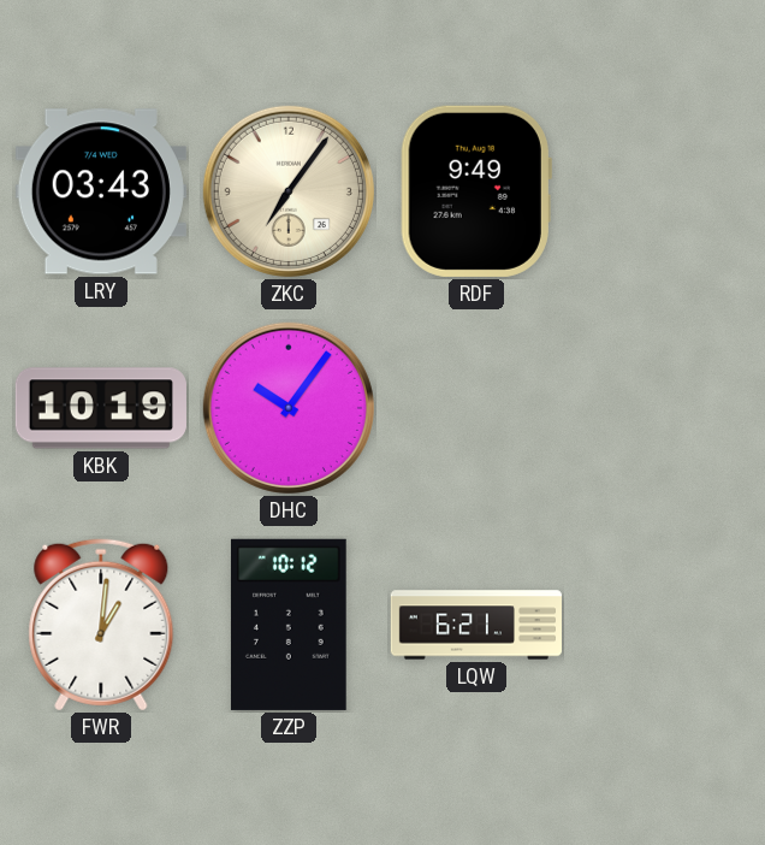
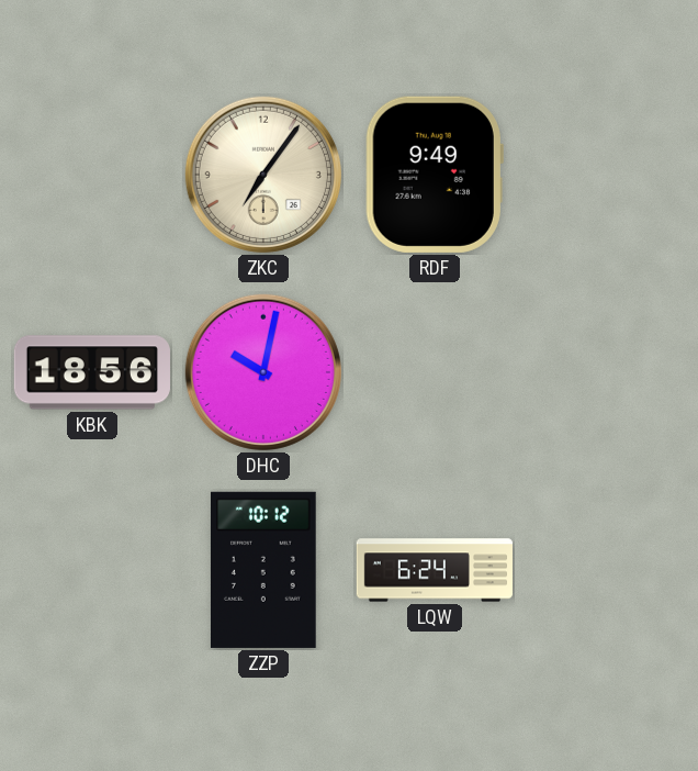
LRY: 03:43 -> none
KBK: 10:19 -> 18:56
DHC: 10:06 -> 10:02
FWR: 1:01 -> none
LQW: 6:21 -> 6:24
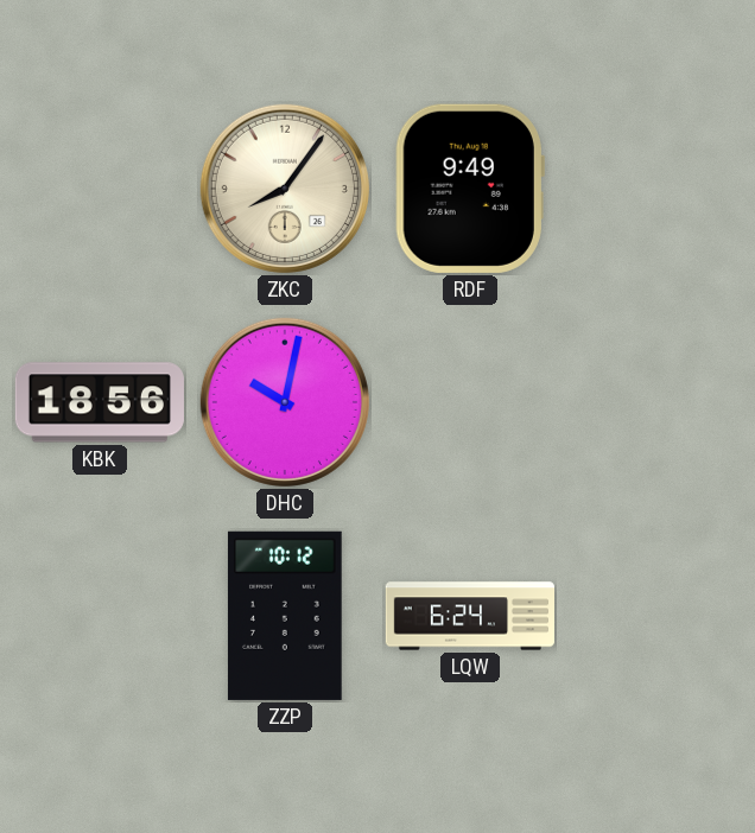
ZKC: 7:06 -> 8:06
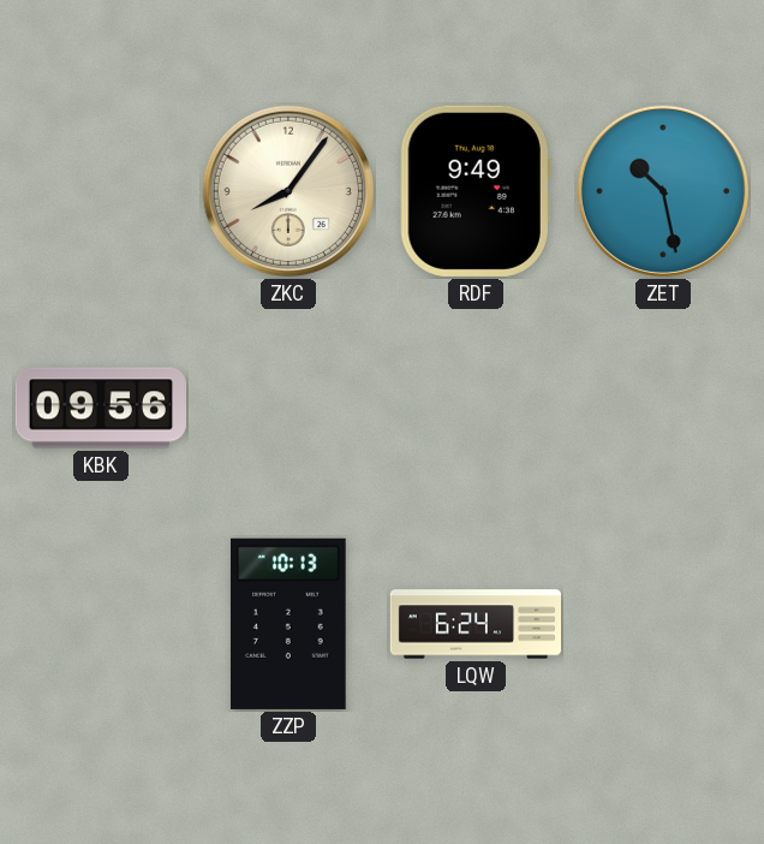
ZET: none -> 10:28
KBK: 18:56 -> 09:56
DHC: 10:02 -> none
ZZP: 10:12 -> 10:13
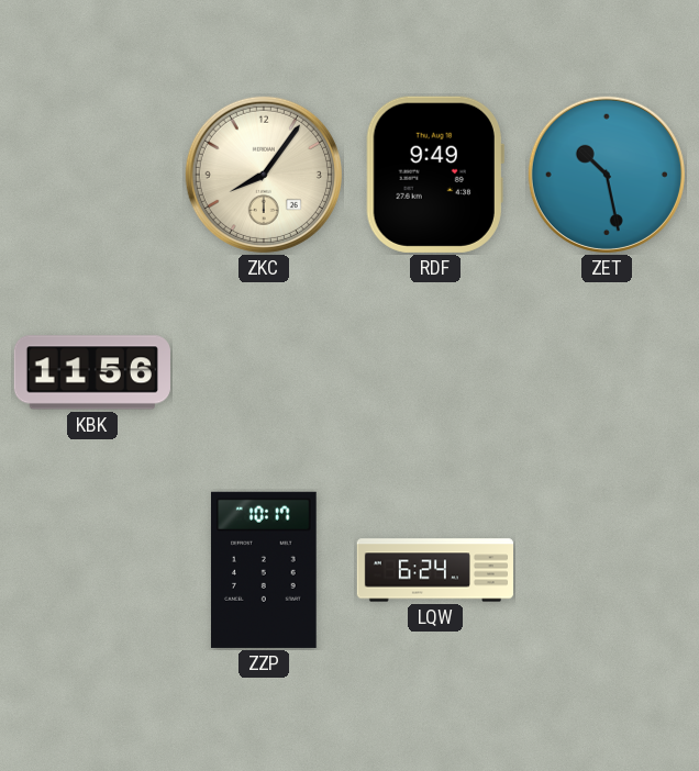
KBK: 09:56 -> 11:56
ZZP: 10:13 -> 10:17
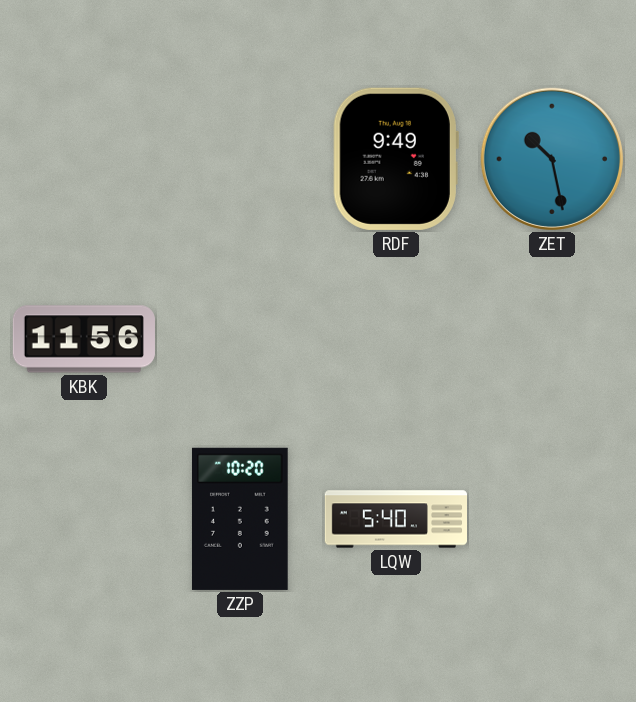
ZKC: 8:06 -> none
ZZP: 10:17 -> 10:20
LQW: 6:24 -> 5:40
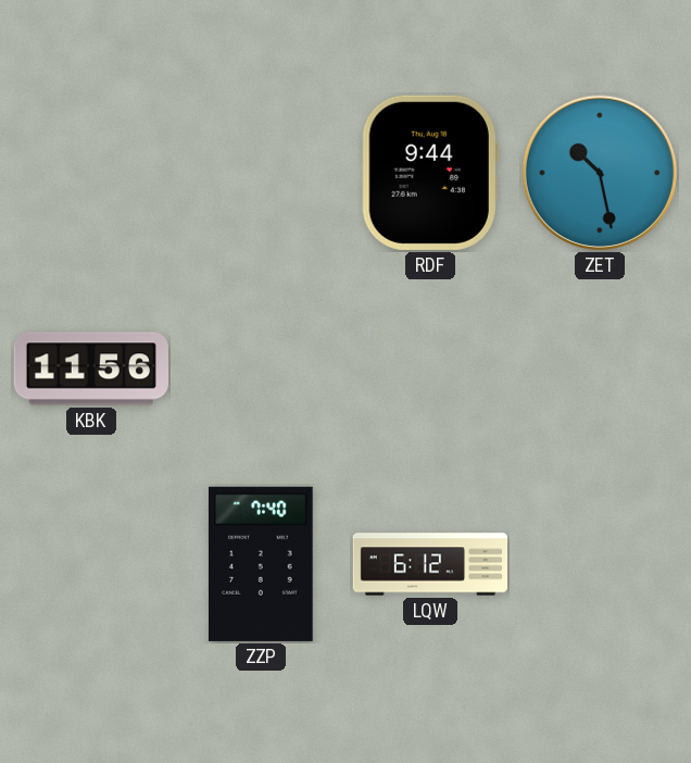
RDF: 9:49 -> 9:44
ZZP: 10:20 -> 7:40
LQW: 5:40 -> 6:12
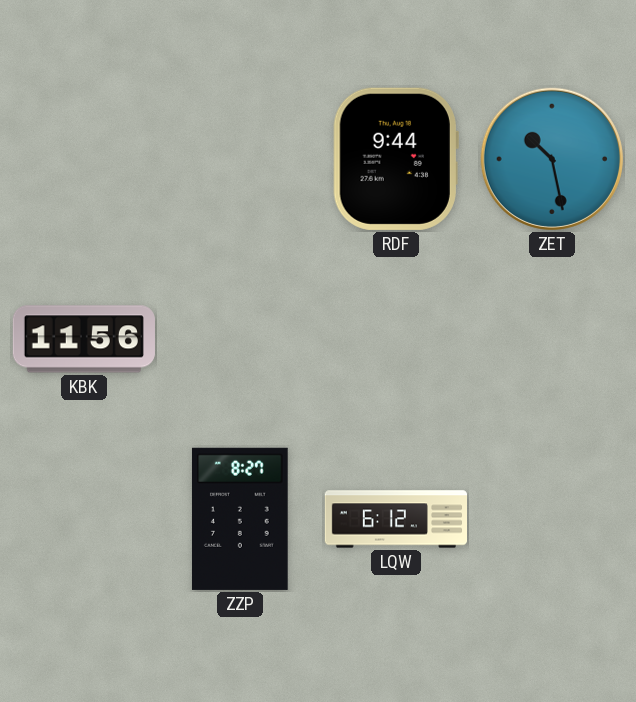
ZZP: 7:40 -> 8:27
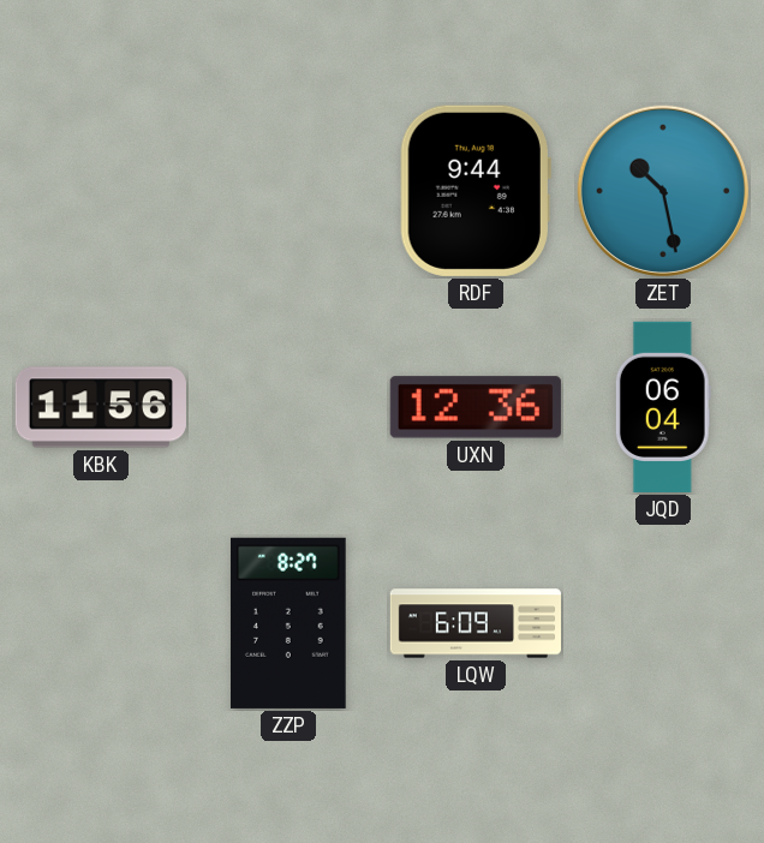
UXN: none -> 12:36
JQD: none -> 06:04
LQW: 6:12 -> 6:09
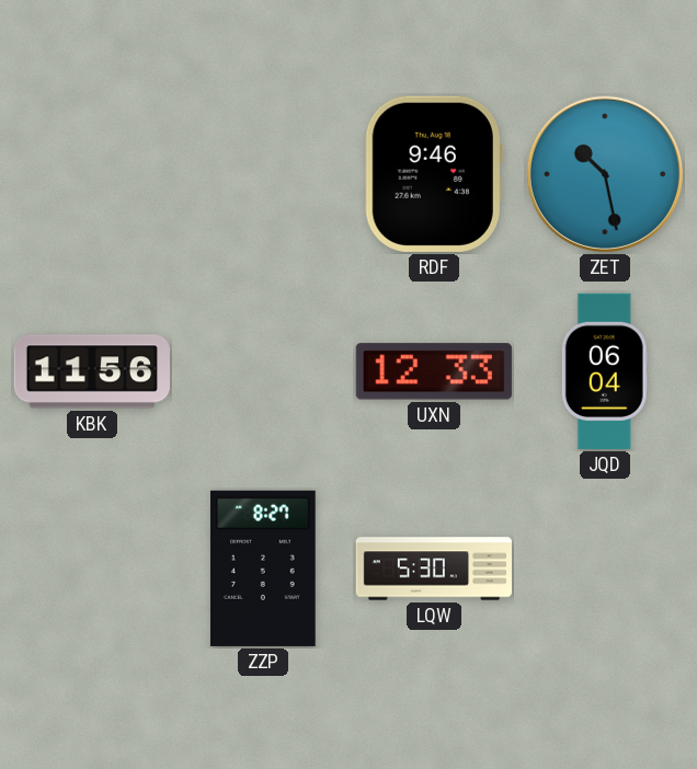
RDF: 9:44 -> 9:46
UXN: 12:36 -> 12:33
LQW: 6:09 -> 5:30
